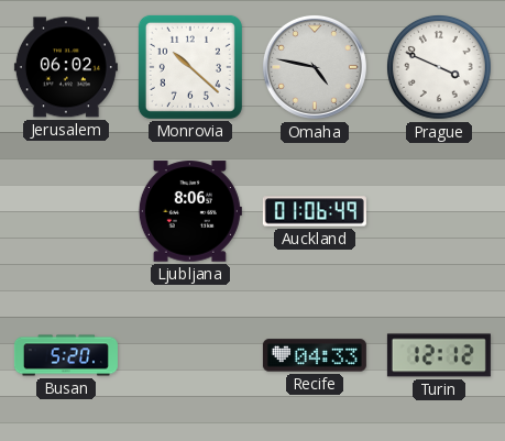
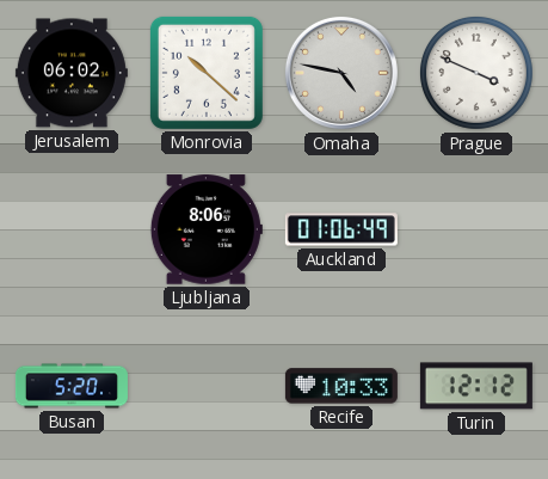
Recife: 04:33 -> 10:33
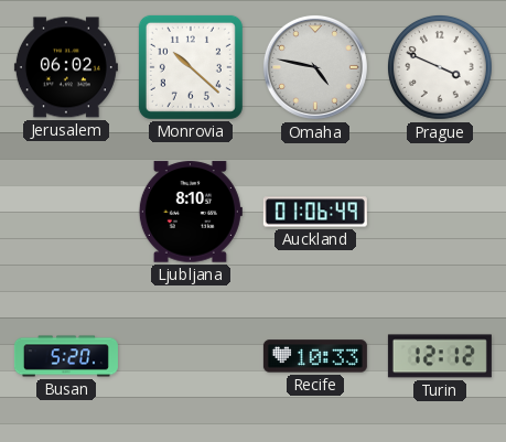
Ljubljana: 8:06 -> 8:10
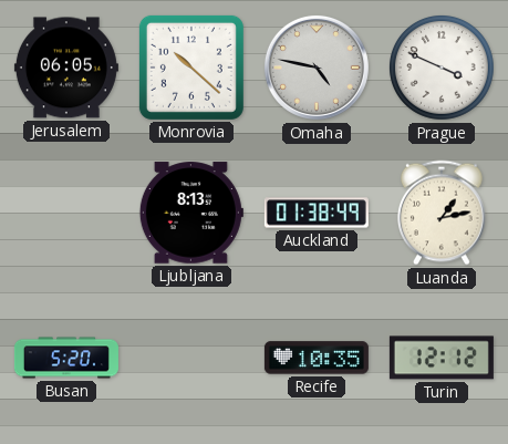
Jerusalem: 06:02 -> 06:05
Ljubljana: 8:10 -> 8:13
Auckland: 01:06 -> 01:38
Luanda: none -> 1:13
Recife: 10:33 -> 10:35
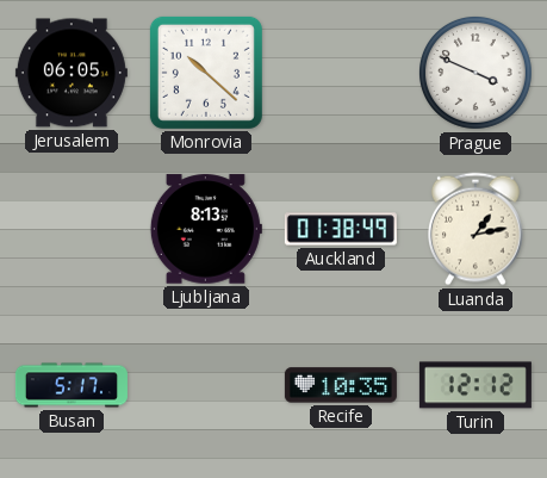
Omaha: 4:47 -> none
Busan: 5:20 -> 5:17
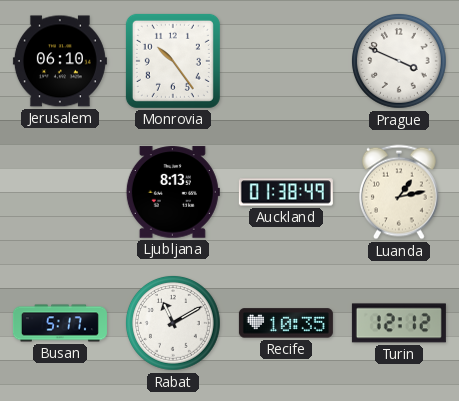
Jerusalem: 06:05 -> 06:10
Monrovia: 10:22 -> 10:24
Rabat: none -> 11:10
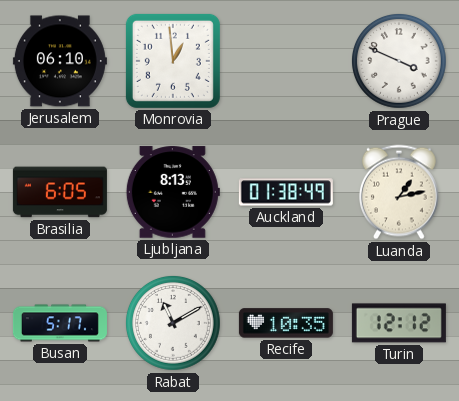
Monrovia: 10:24 -> 12:59
Brasilia: none -> 6:05
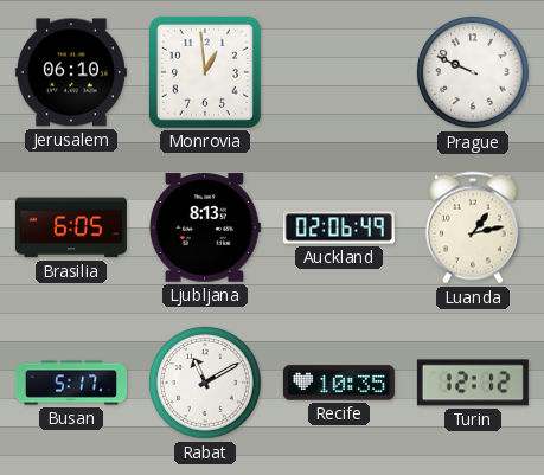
Prague: 3:49 -> 9:49
Auckland: 01:38 -> 02:06
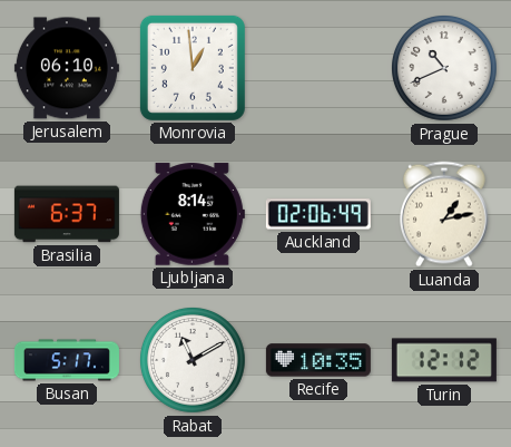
Prague: 9:49 -> 10:41
Brasilia: 6:05 -> 6:37
Ljubljana: 8:13 -> 8:14
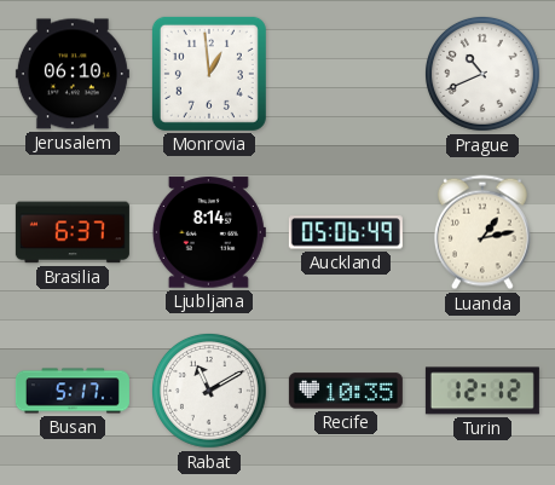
Auckland: 02:06 -> 05:06
